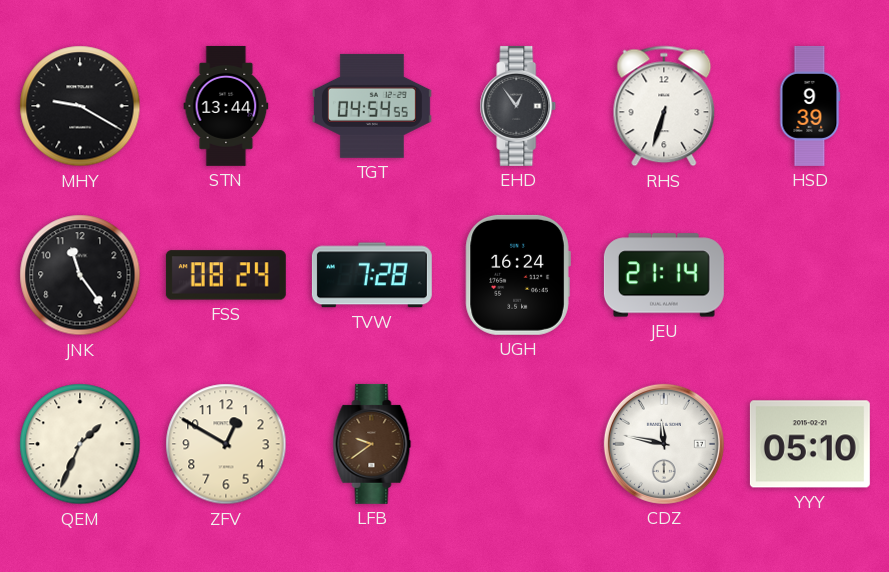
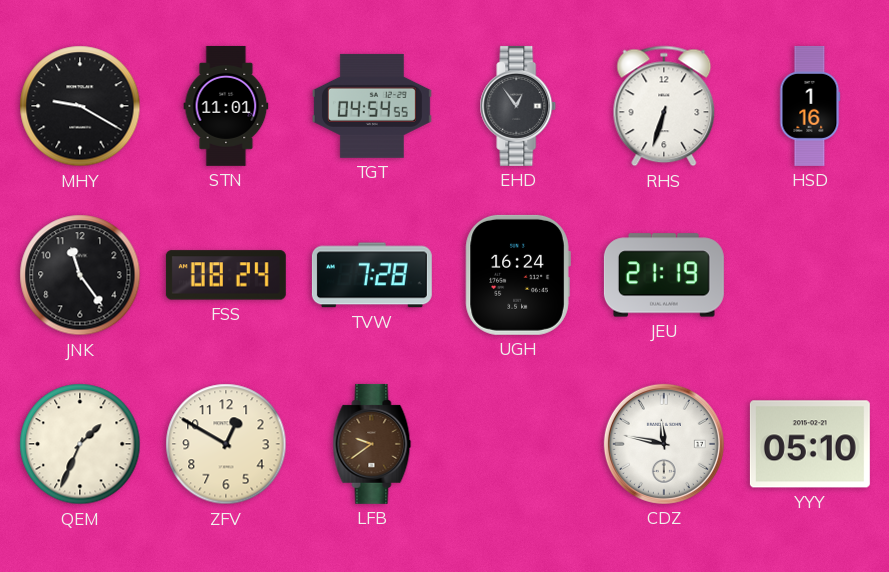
STN: 13:44 -> 11:01
HSD: 9:39 -> 1:16
JEU: 21:14 -> 21:19
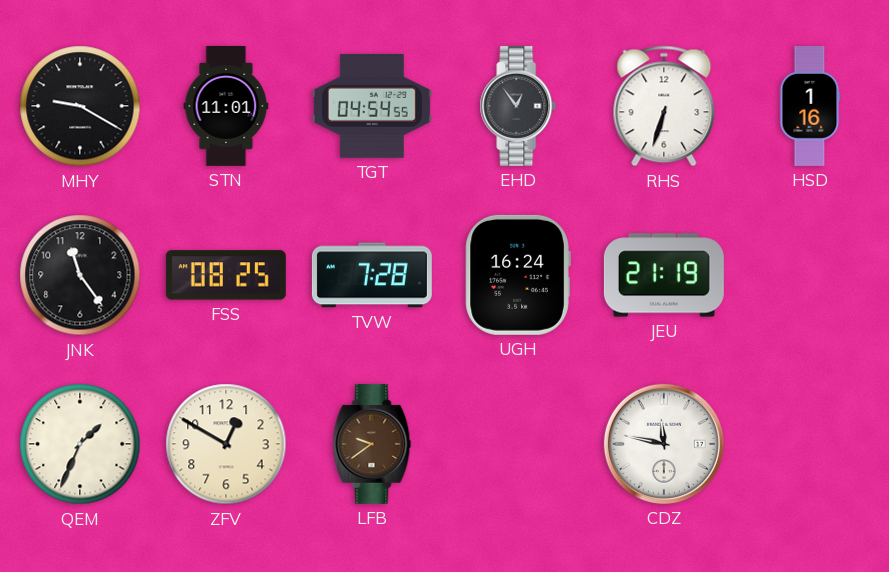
FSS: 08:24 -> 08:25
YYY: 05:10 -> none
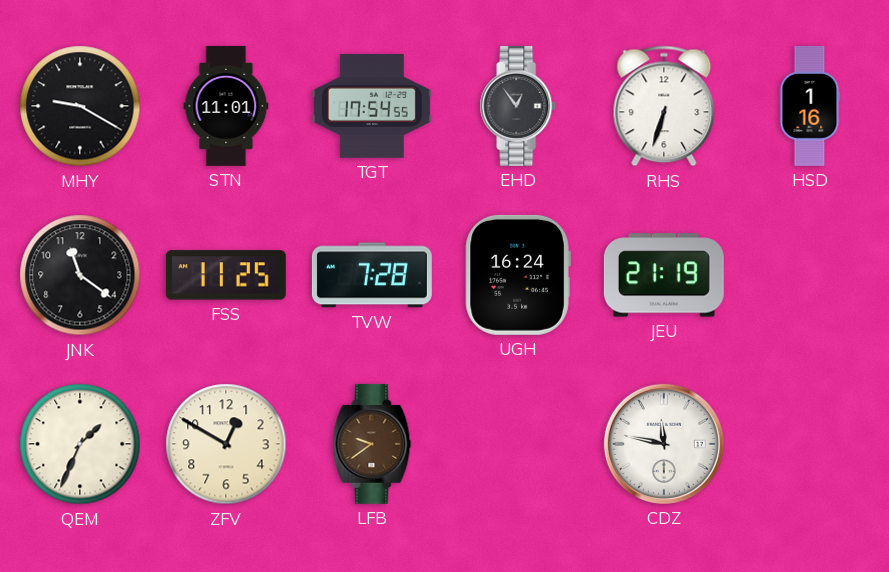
TGT: 04:54 -> 17:54
JNK: 11:24 -> 11:21
FSS: 08:25 -> 11:25
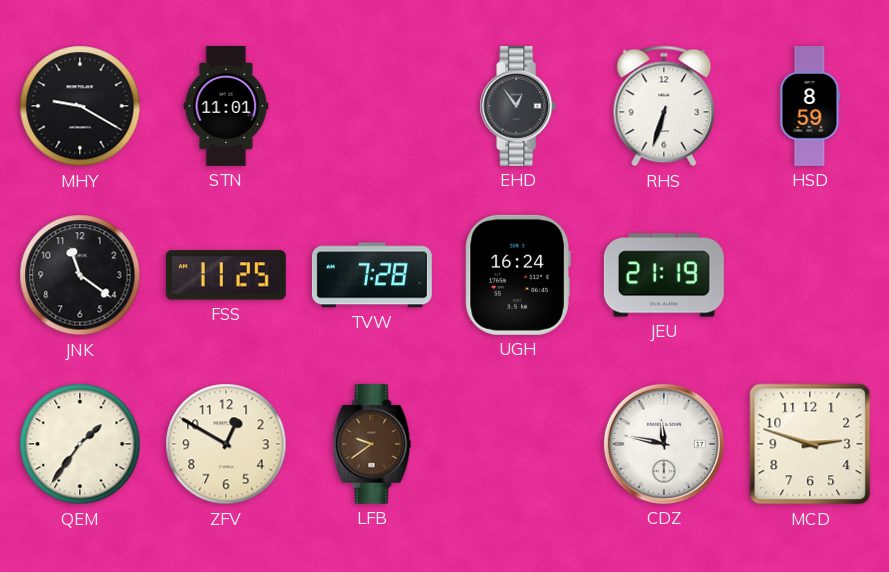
TGT: 17:54 -> none
HSD: 1:16 -> 8:59
QEM: 1:34 -> 1:36
MCD: none -> 2:48
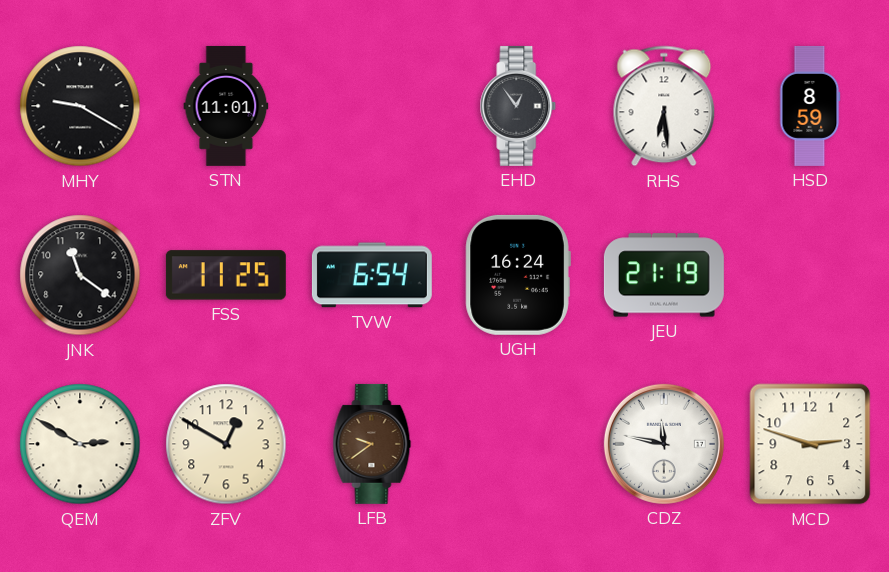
RHS: 6:33 -> 6:29
TVW: 7:28 -> 6:54
QEM: 1:36 -> 2:50
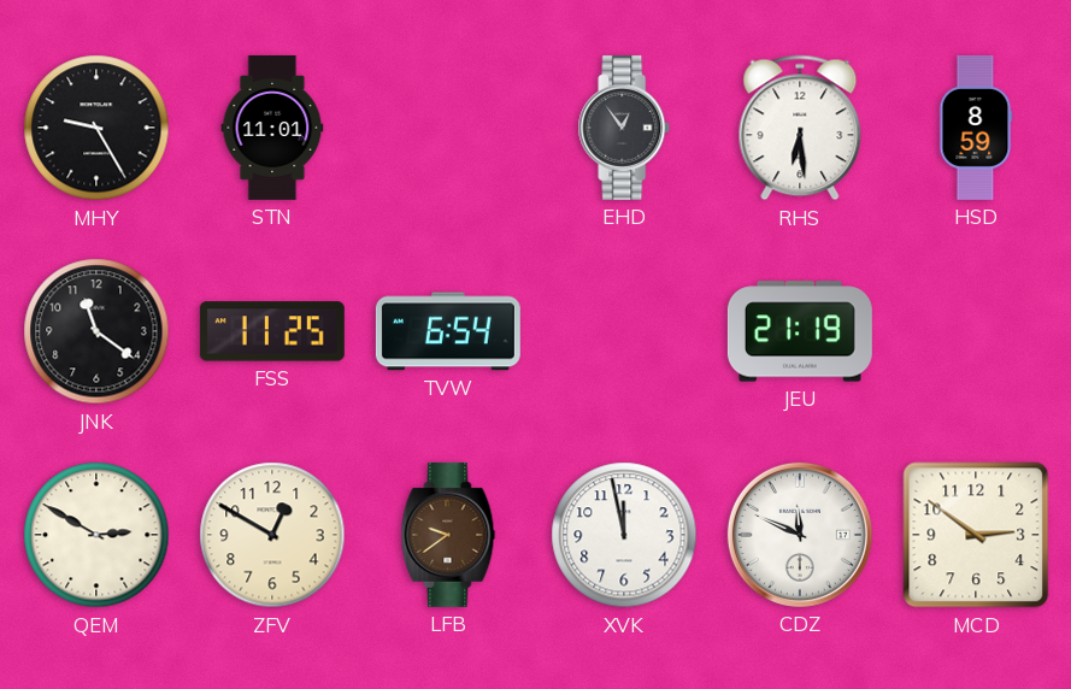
MHY: 9:20 -> 9:25
UGH: 16:24 -> none
XVK: none -> 11:58
CDZ: 11:47 -> 11:49
MCD: 2:48 -> 2:51
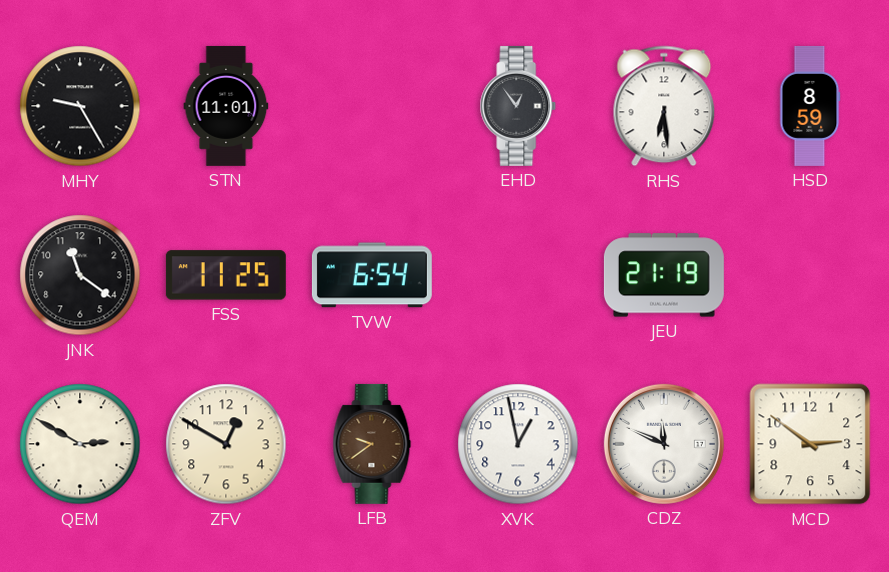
XVK: 11:58 -> 12:58
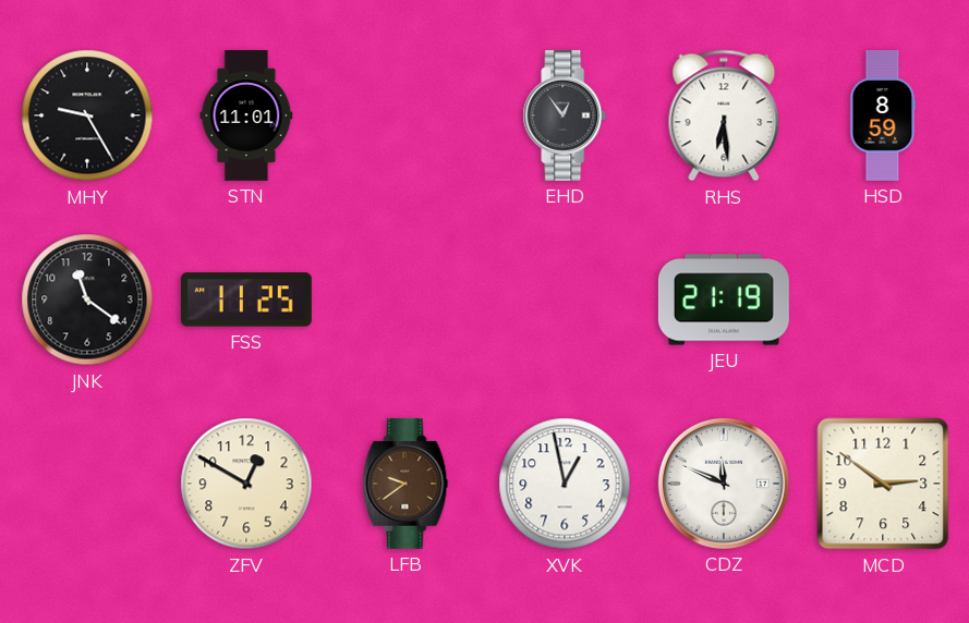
TVW: 6:54 -> none
QEM: 2:50 -> none
